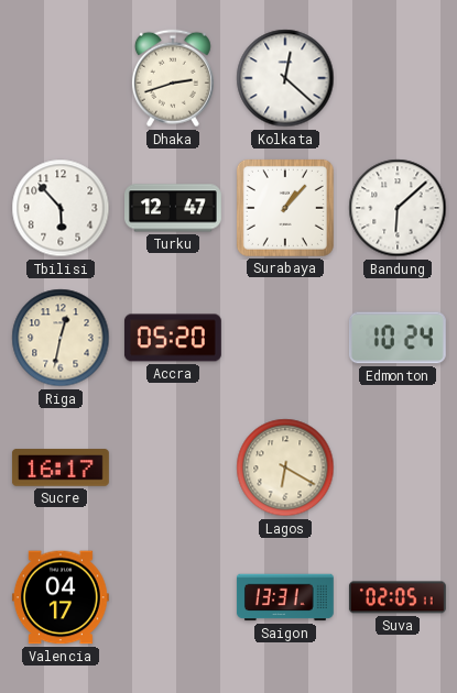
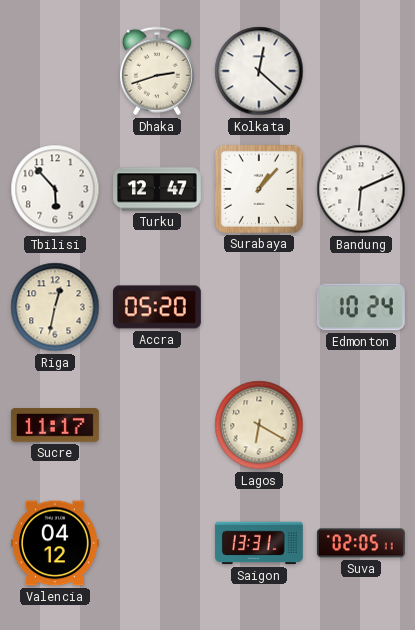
Bandung: 6:08 -> 6:11
Sucre: 16:17 -> 11:17
Valencia: 04:17 -> 04:12
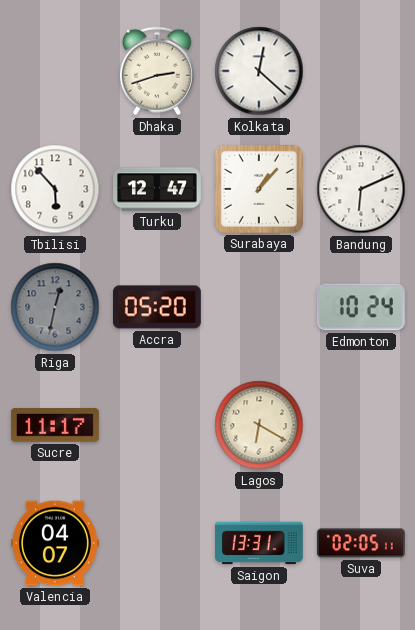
Riga dial: cream -> grey
Valencia: 04:12 -> 04:07
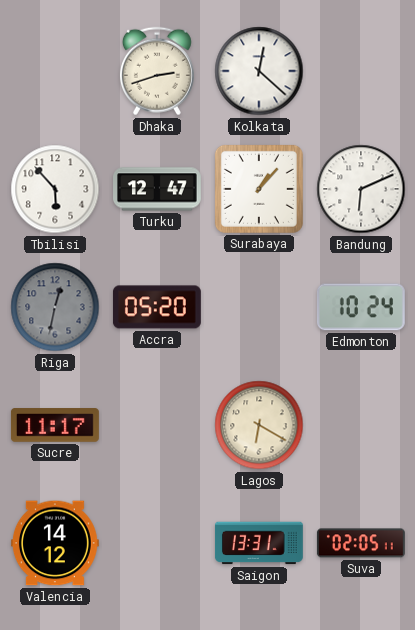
Valencia: 04:07 -> 14:12
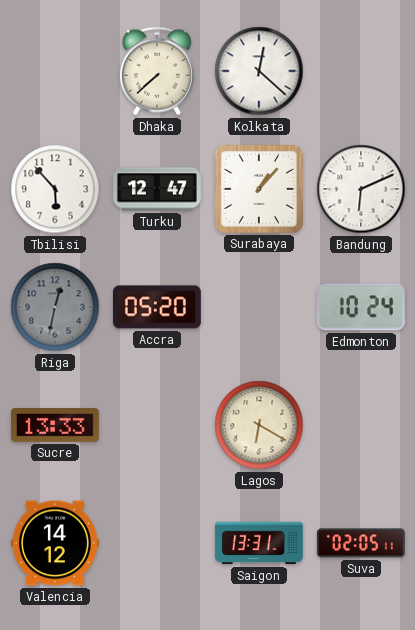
Dhaka: 2:42 -> 7:38
Sucre: 11:17 -> 13:33
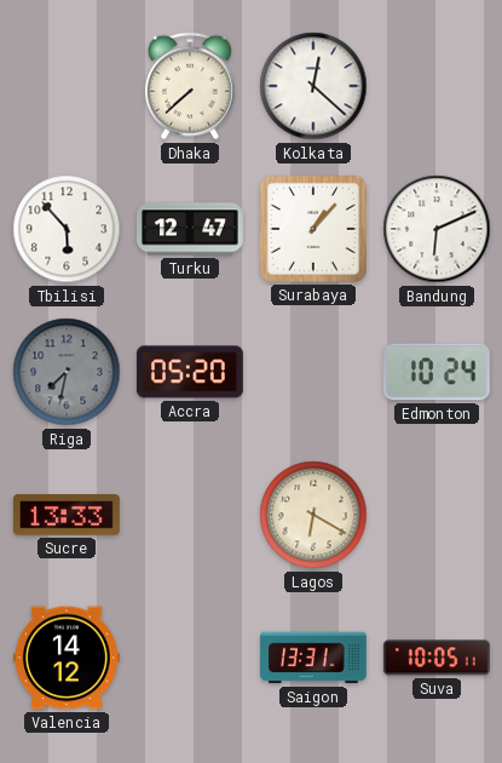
Riga: 12:32 -> 7:32
Suva: 02:05 -> 10:05
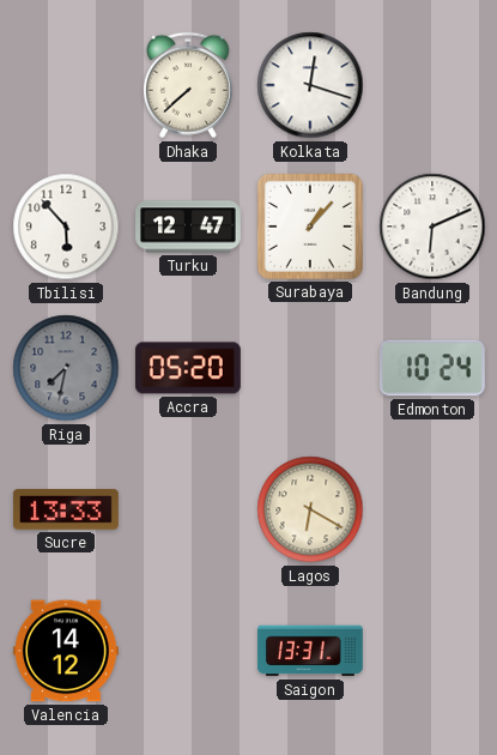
Kolkata: 12:22 -> 12:18
Suva: 10:05 -> none
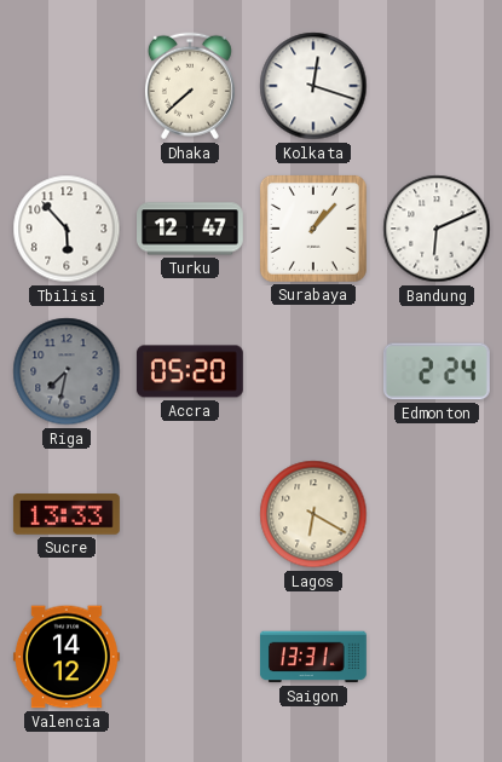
Edmonton: 10:24 -> 2:24
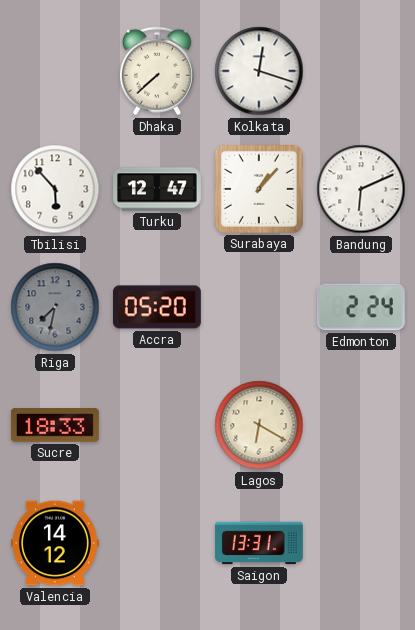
Sucre: 13:33 -> 18:33
